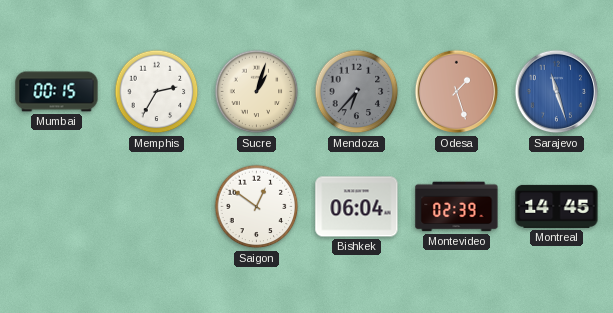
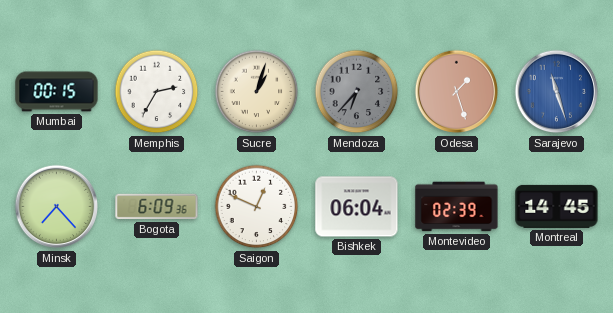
Minsk: none -> 7:23
Bogota: none -> 6:09
Saigon: 12:51 -> 12:49
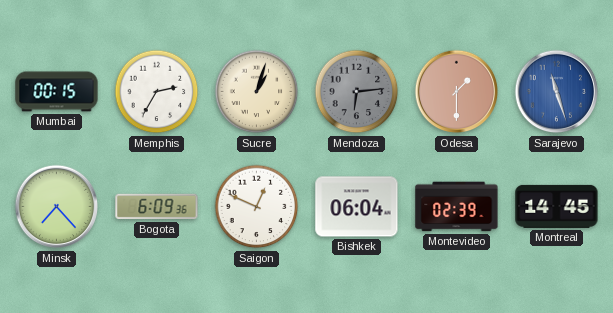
Mendoza: 6:37 -> 6:14
Odesa: 1:27 -> 1:30
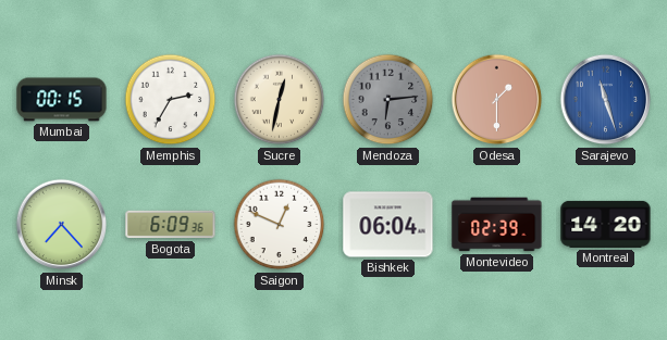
Sucre: 1:03 -> 12:32
Montreal: 14:45 -> 14:20
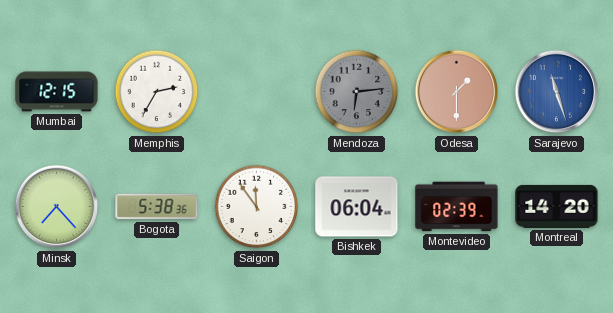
Mumbai: 00:15 -> 12:15
Sucre: 12:32 -> none
Bogota: 6:09 -> 5:38
Saigon: 12:49 -> 11:54
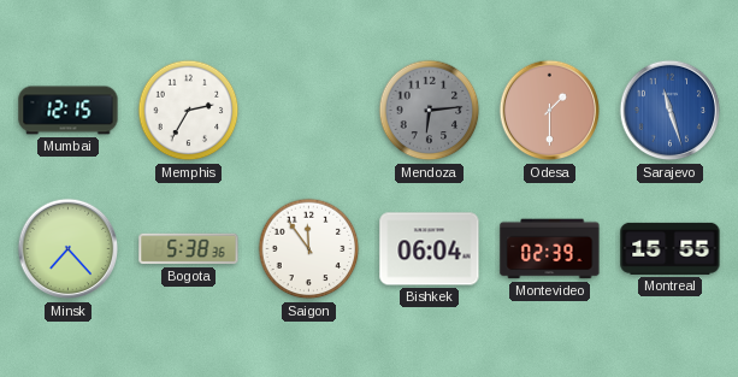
Montreal: 14:20 -> 15:55
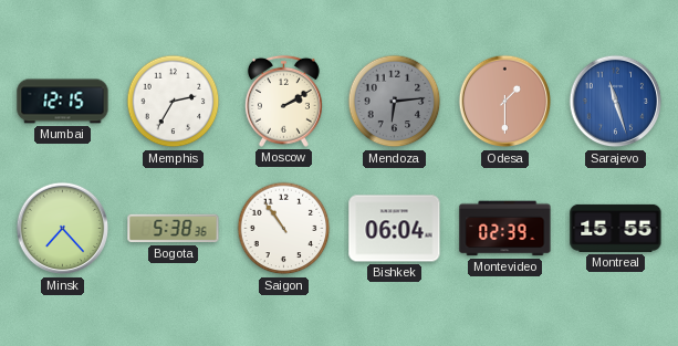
Moscow: none -> 2:10
Saigon: 11:54 -> 10:54
